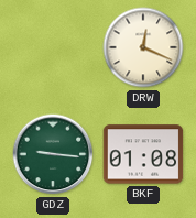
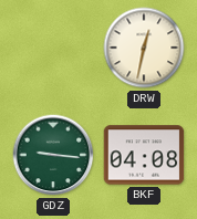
DRW: 12:19 -> 12:32
BKF: 01:08 -> 04:08
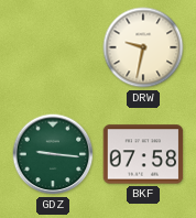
DRW: 12:32 -> 9:32
BKF: 04:08 -> 07:58
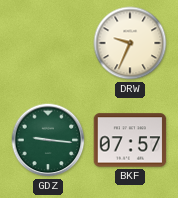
DRW: 9:32 -> 9:34
BKF: 07:58 -> 07:57
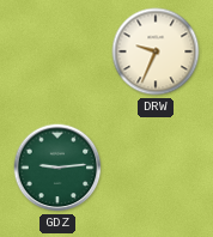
GDZ: 9:16 -> 9:14
BKF: 07:57 -> none
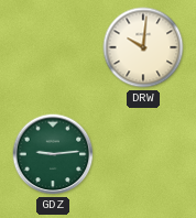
DRW: 9:34 -> 10:01
